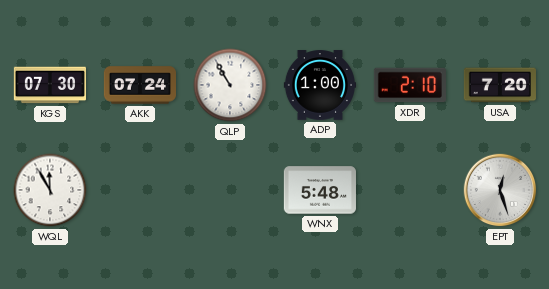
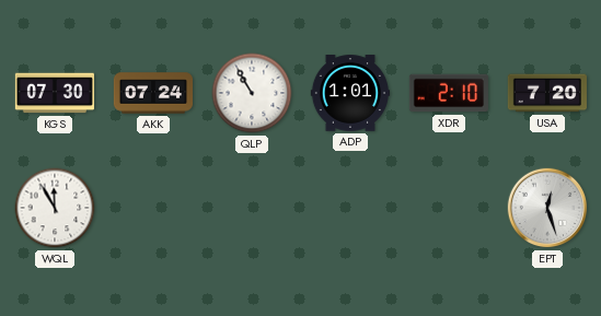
ADP: 1:00 -> 1:01
WNX: 5:48 -> none
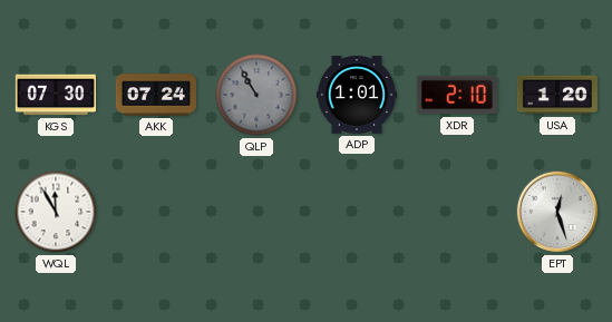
QLP dial: white -> grey
USA: 7:20 -> 1:20
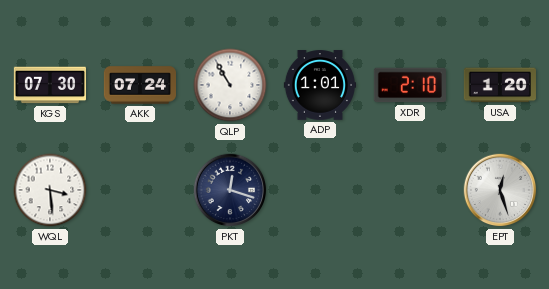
QLP dial: grey -> white
WQL: 11:55 -> 3:29
PKT: none -> 12:18
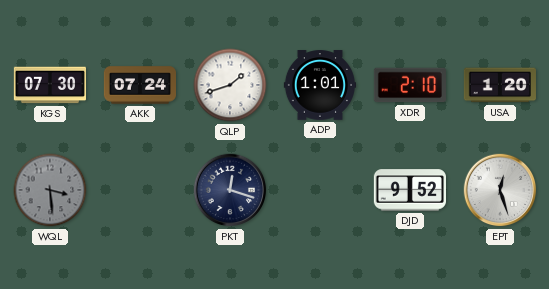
QLP: 10:55 -> 1:42
WQL dial: white -> grey
DJD: none -> 9:52
